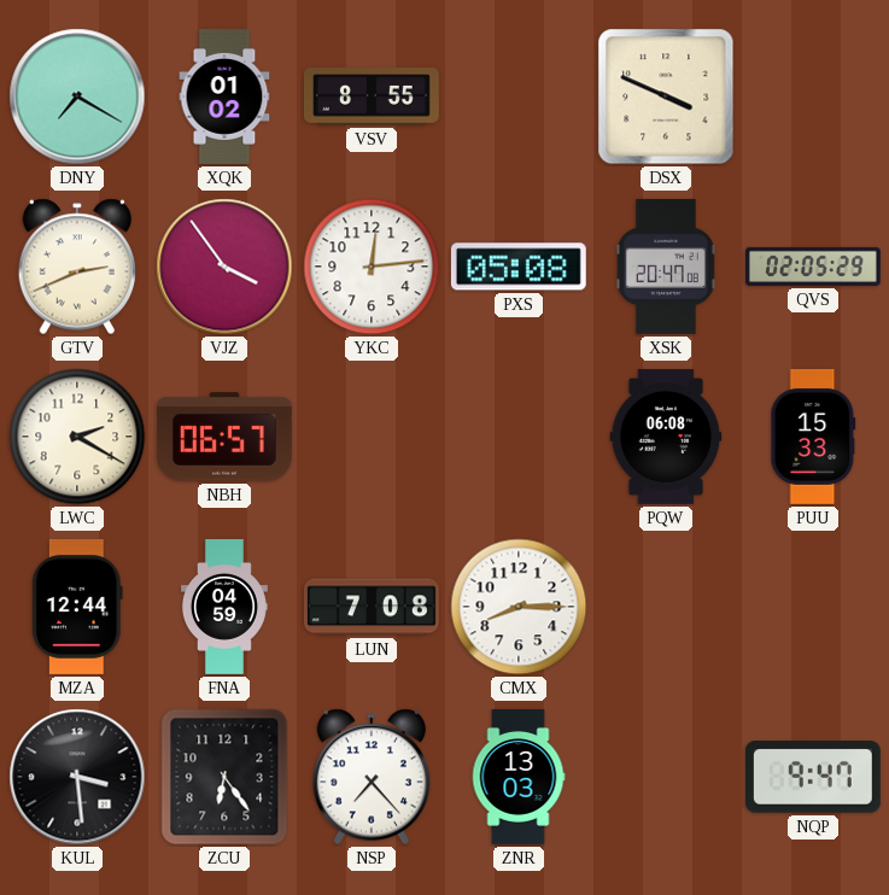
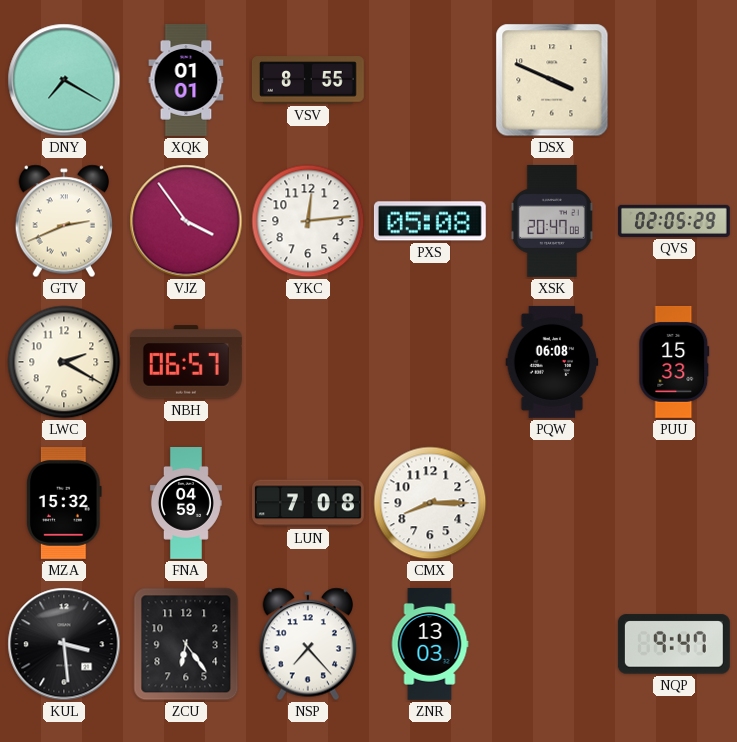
XQK: 01:02 -> 01:01
MZA: 12:44 -> 15:32
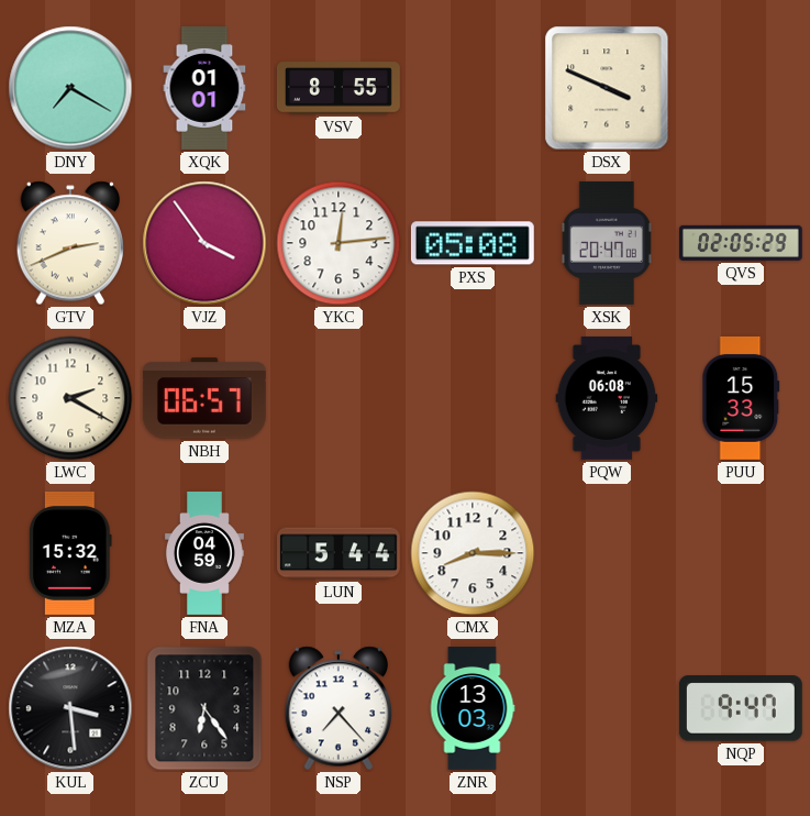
LUN: 7:08 -> 5:44
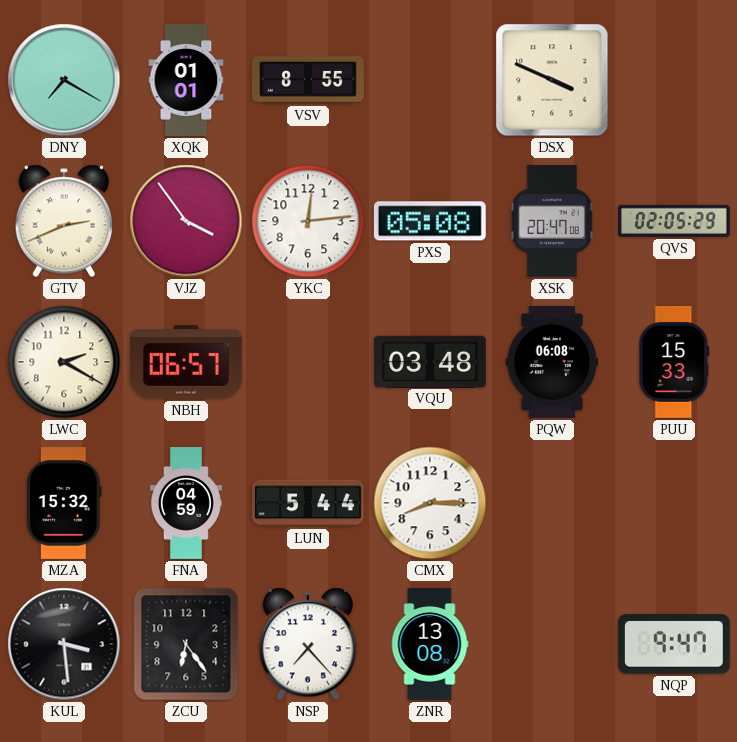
VQU: none -> 03:48
ZNR: 13:03 -> 13:08
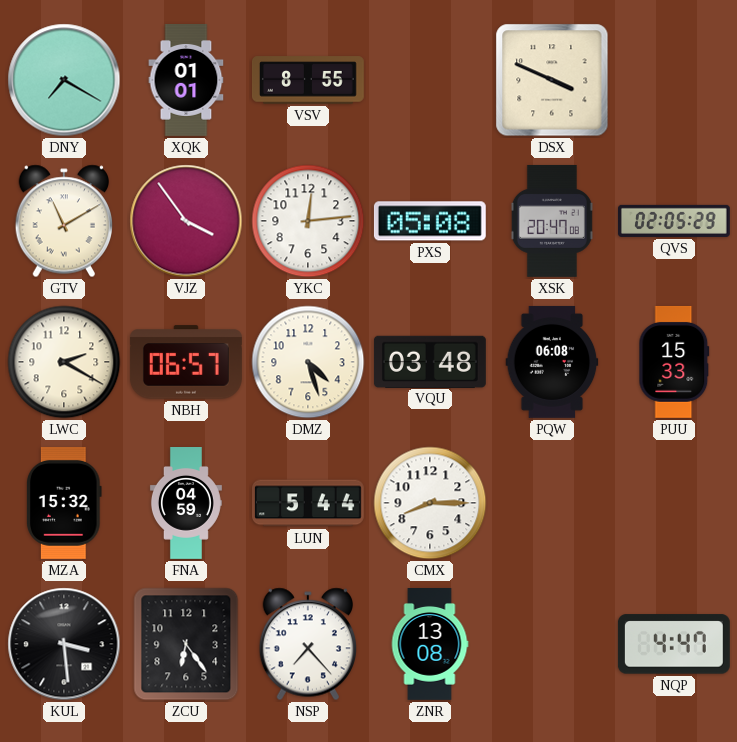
GTV: 2:41 -> 11:10
DMZ: none -> 4:27
NQP: 9:47 -> 4:47
